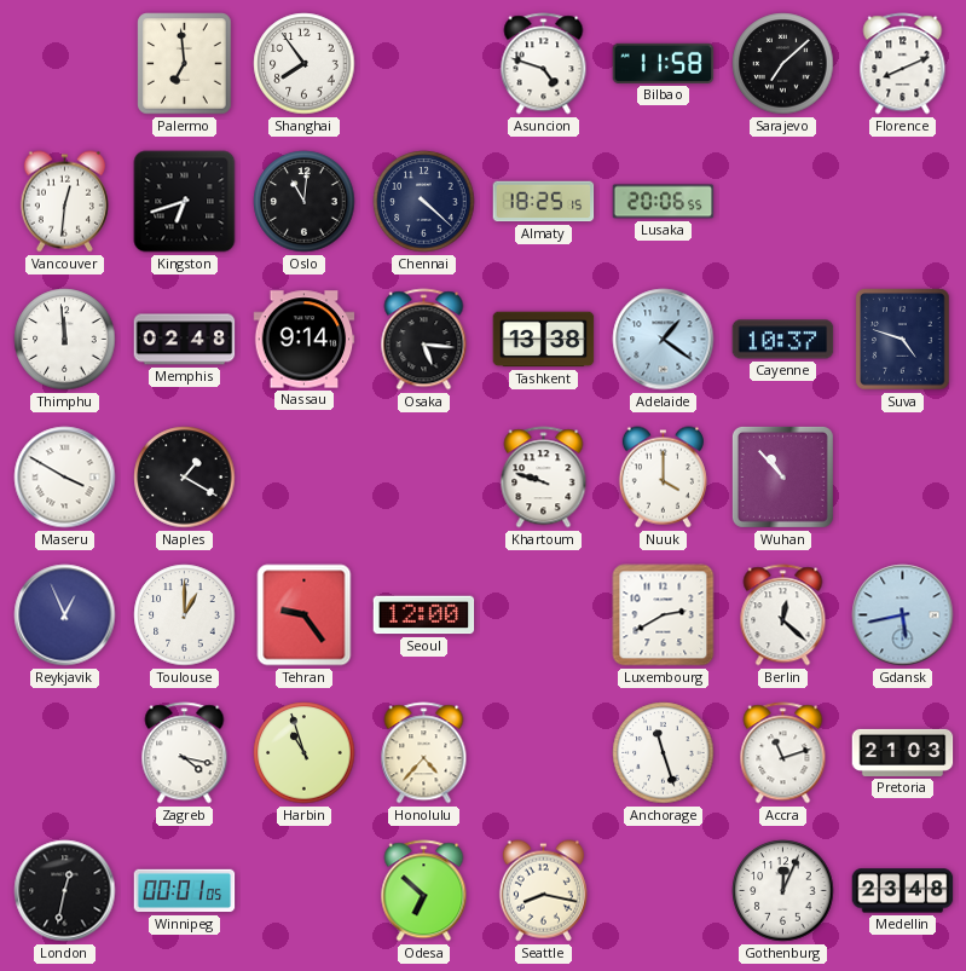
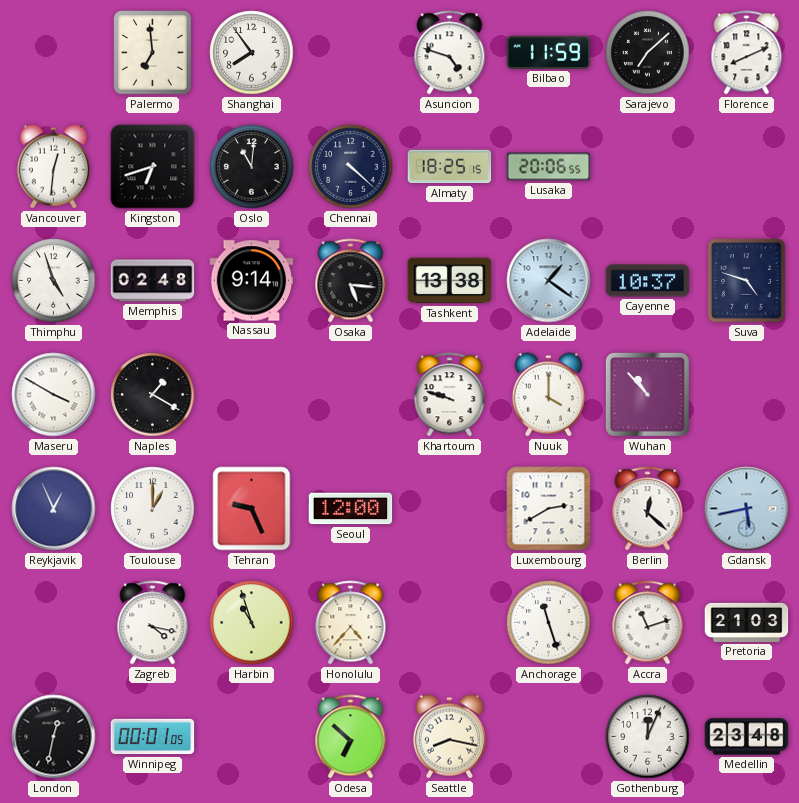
Bilbao: 11:58 -> 11:59
Thimphu: 11:59 -> 4:57
Tehran: 9:24 -> 9:26
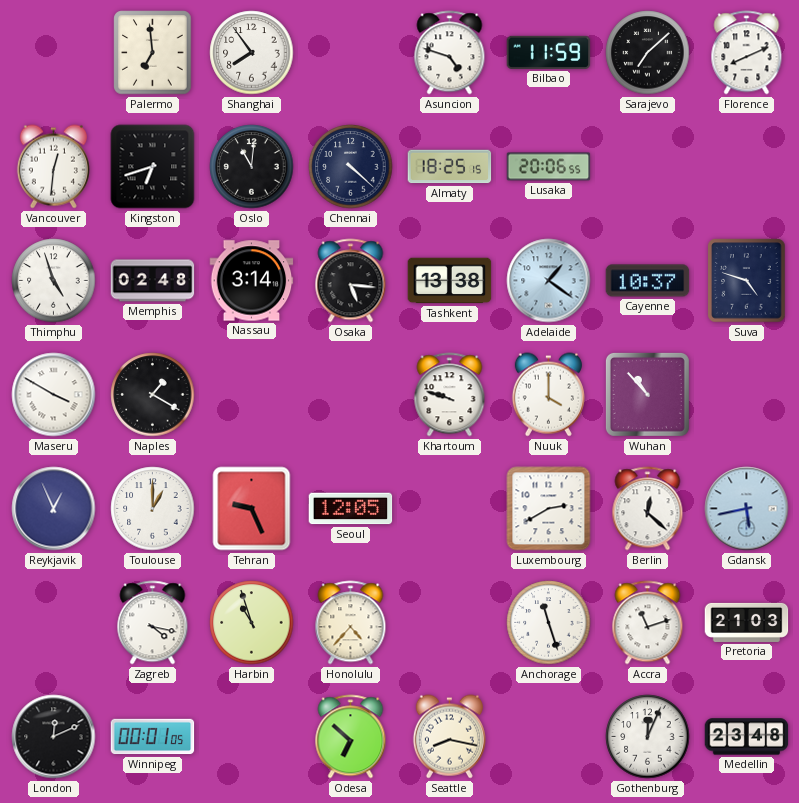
Nassau: 9:14 -> 3:14
Seoul: 12:00 -> 12:05
London: 12:32 -> 12:11
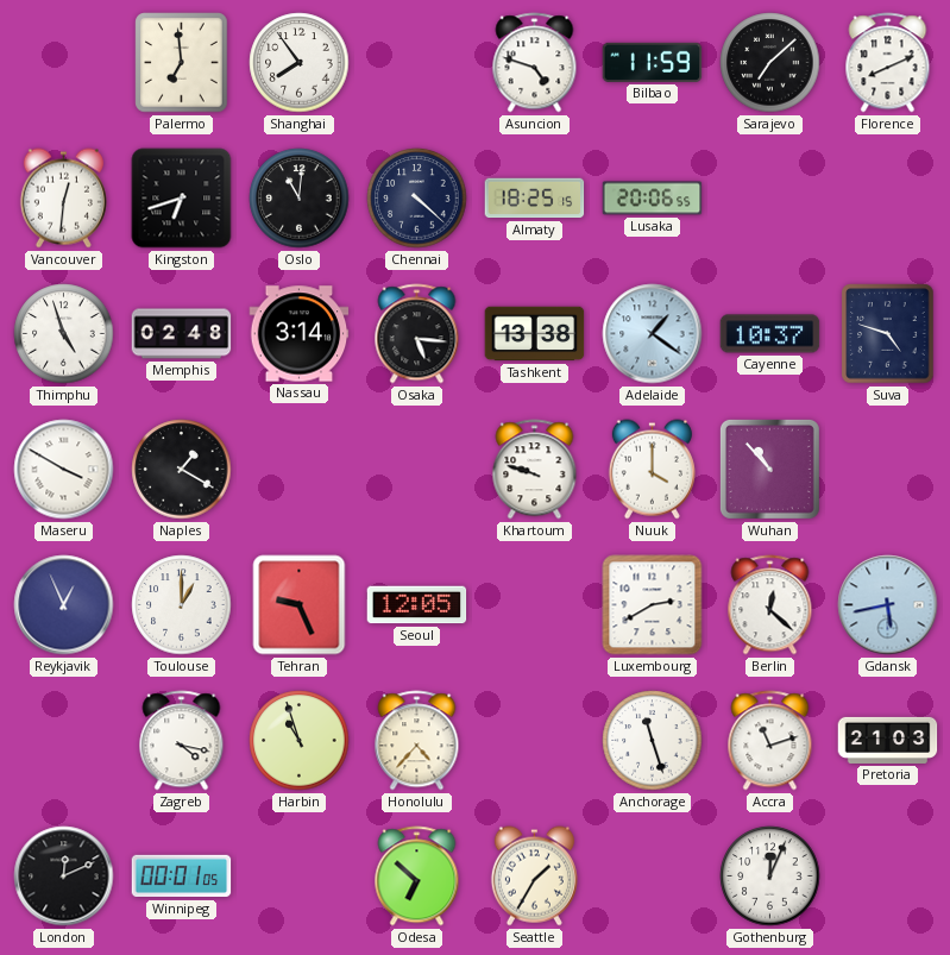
Seattle: 8:17 -> 1:35
Medellin: 23:48 -> none
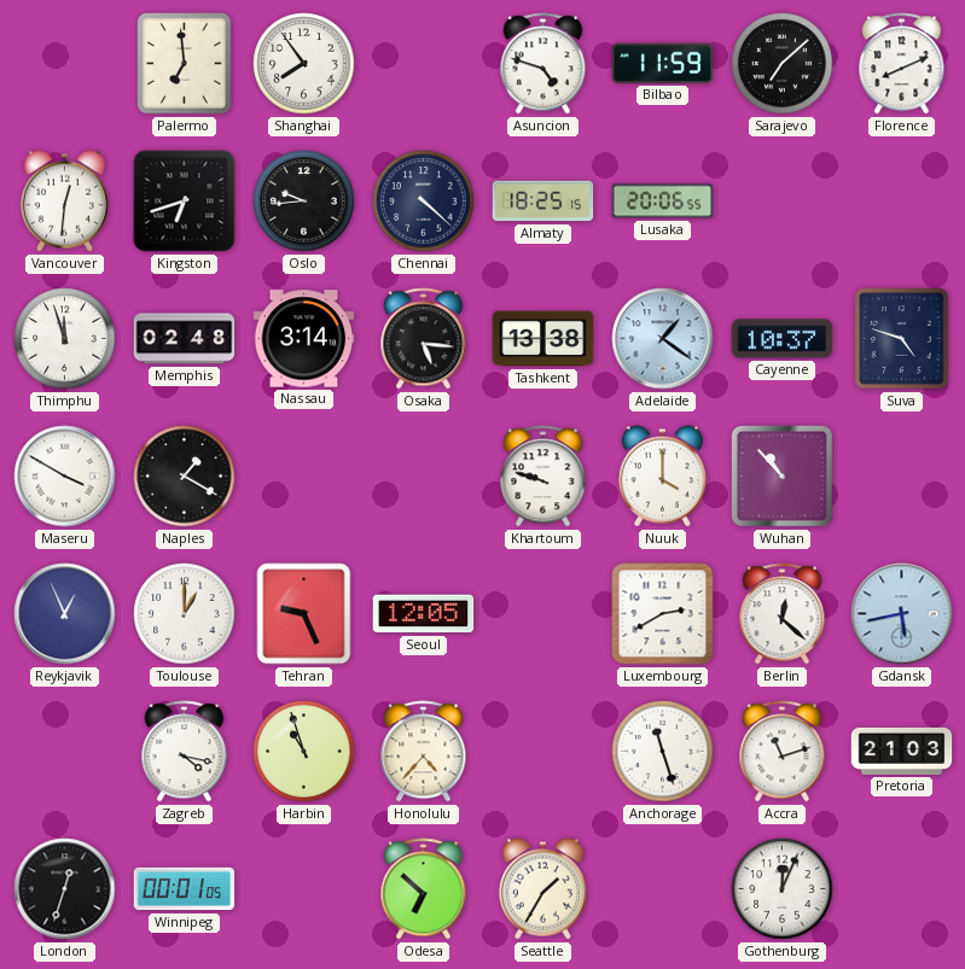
Oslo: 11:01 -> 9:44
Thimphu: 4:57 -> 11:57
London: 12:11 -> 12:33
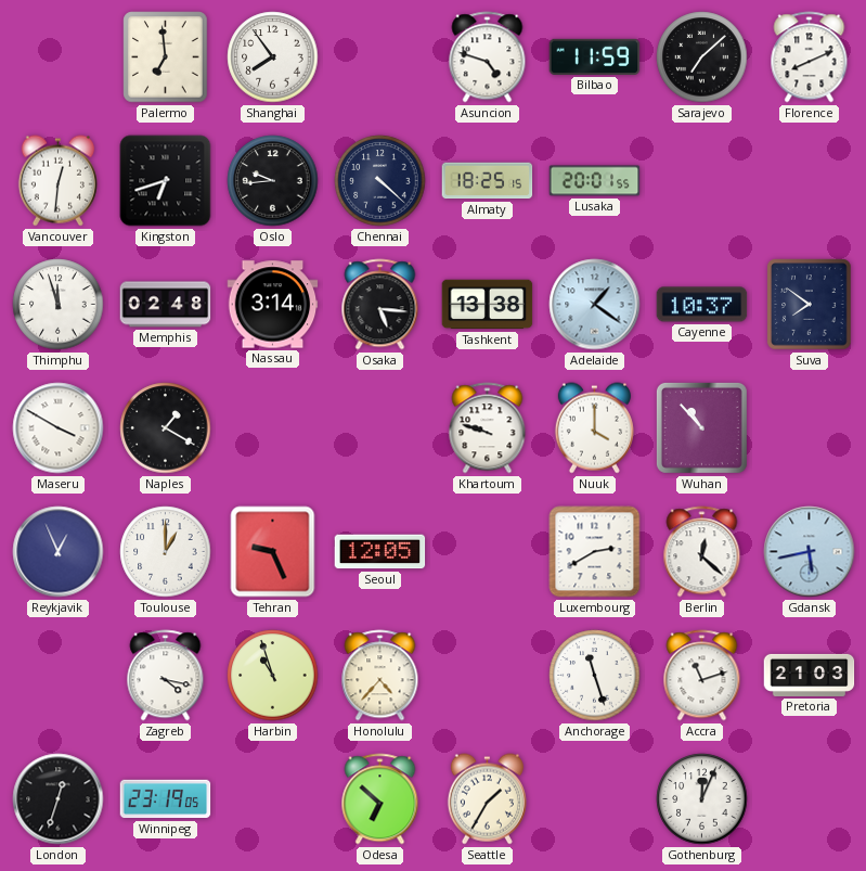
Lusaka: 20:06 -> 20:01
Suva: 4:48 -> 7:51
Winnipeg: 00:01 -> 23:19
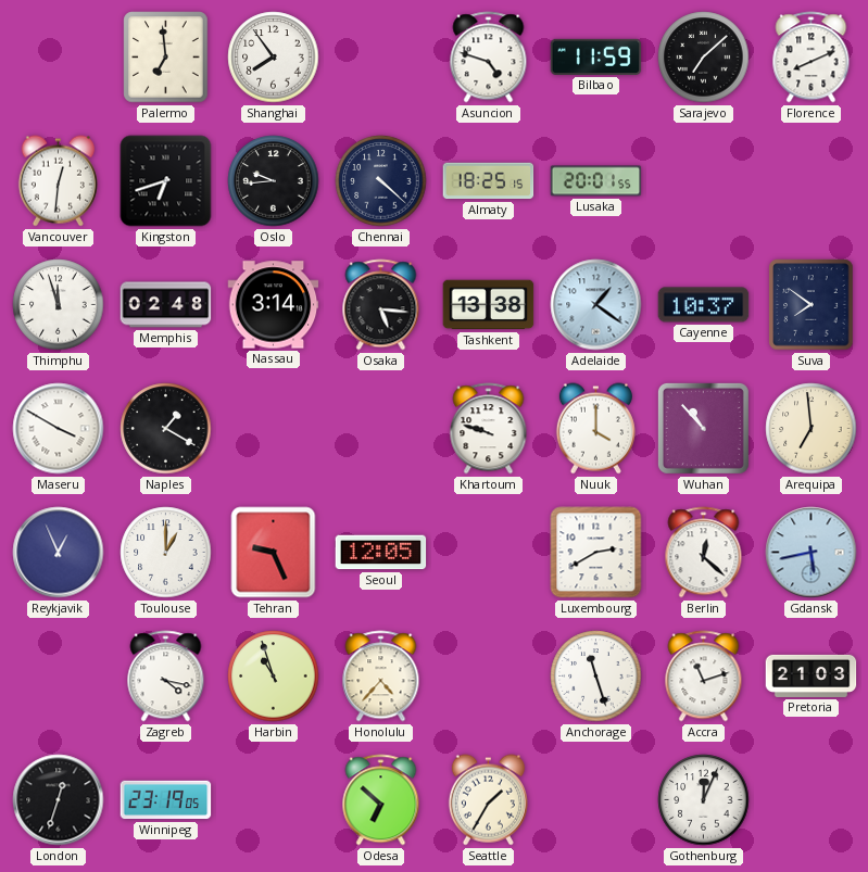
Arequipa: none -> 6:59
